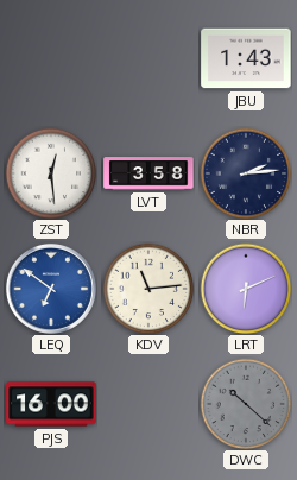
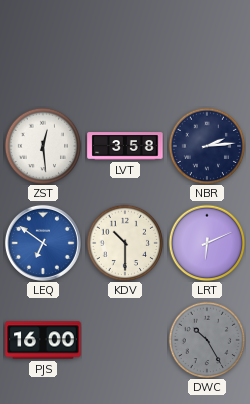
JBU: 1:43 -> none
KDV: 11:14 -> 10:30
DWC: 10:22 -> 10:25
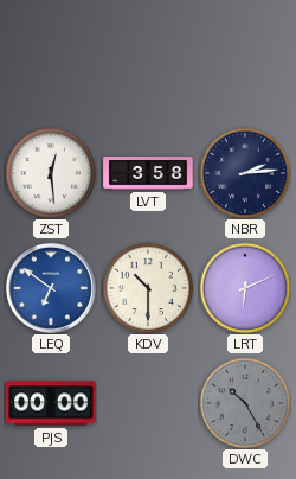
PJS: 16:00 -> 00:00
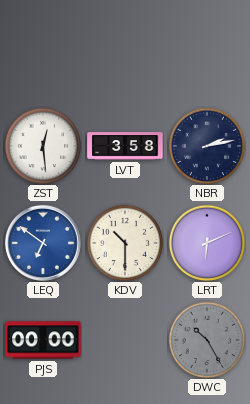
NBR: 2:14 -> 2:13
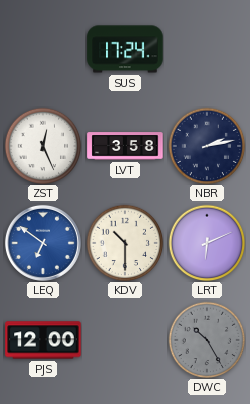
SUS: none -> 17:24
ZST: 12:29 -> 12:26
PJS: 00:00 -> 12:00
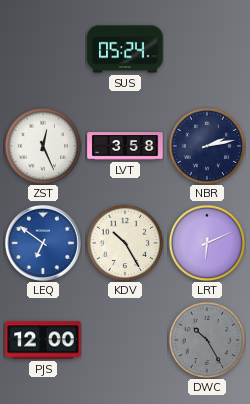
SUS: 17:24 -> 05:24
KDV: 10:30 -> 10:25
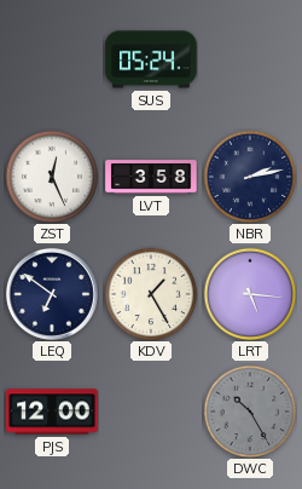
LEQ dial: blue -> navy
KDV: 10:25 -> 1:25
LRT: 6:11 -> 5:16
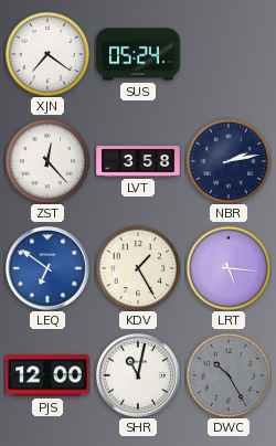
XJN: none -> 7:21
ZST: 12:26 -> 12:23
LEQ dial: navy -> blue
SHR: none -> 11:02
